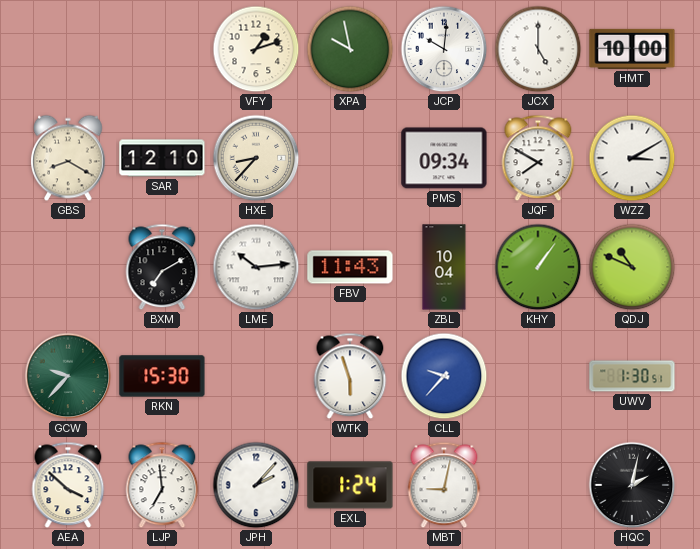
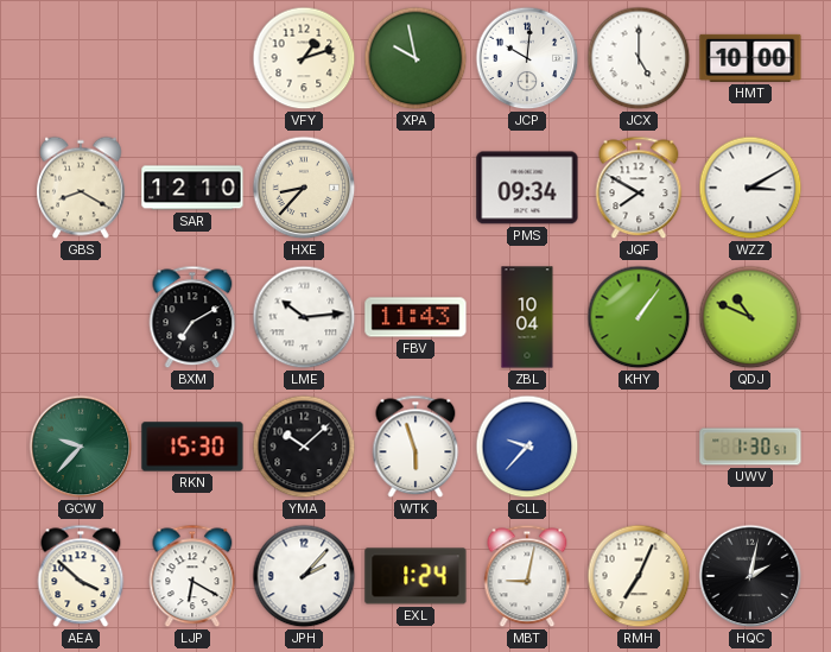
YMA: none -> 10:08
LJP: 6:59 -> 6:20
RMH: none -> 7:04
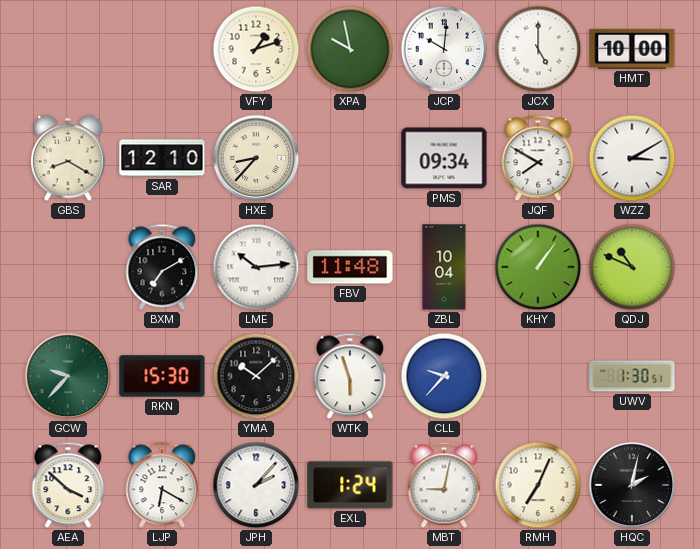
FBV: 11:43 -> 11:48
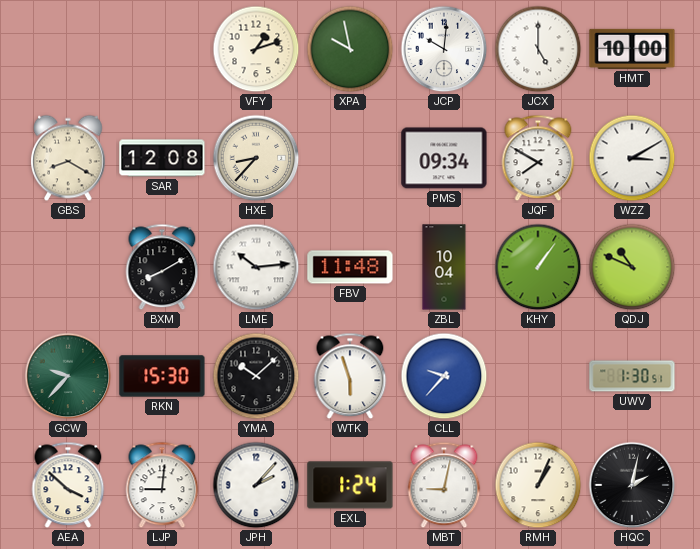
SAR: 12:10 -> 12:08
BXM: 7:10 -> 8:10
LJP: 6:20 -> 9:01
RMH: 7:04 -> 1:04
